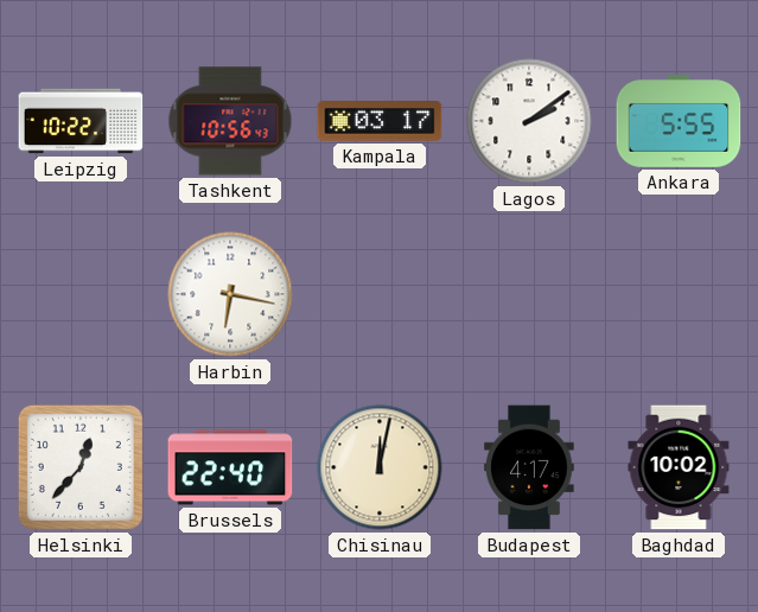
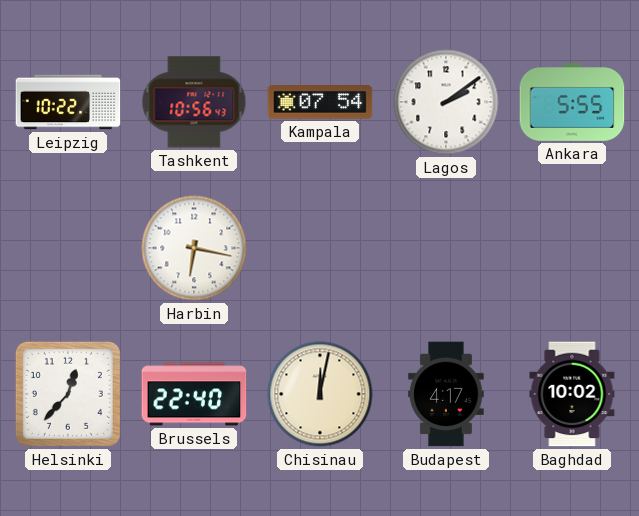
Kampala: 03:17 -> 07:54
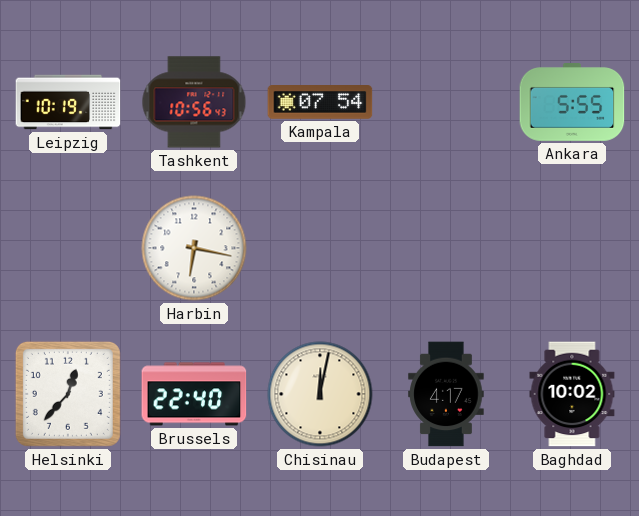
Leipzig: 10:22 -> 10:19
Lagos: 2:09 -> none
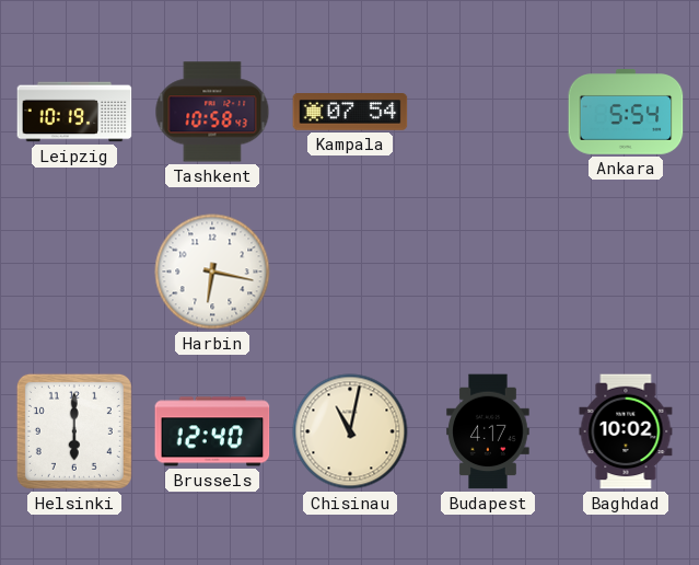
Tashkent: 10:56 -> 10:58
Ankara: 5:55 -> 5:54
Helsinki: 12:37 -> 6:00
Brussels: 22:40 -> 12:40
Chisinau: 12:02 -> 11:02
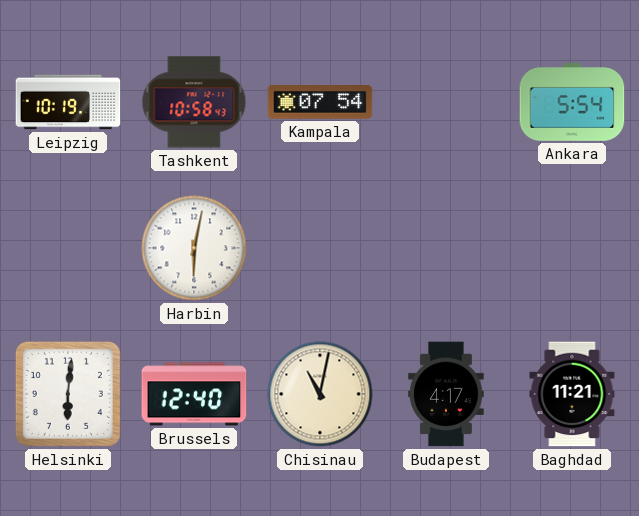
Harbin: 6:17 -> 6:02
Helsinki: 6:00 -> 6:01
Baghdad: 10:02 -> 11:21
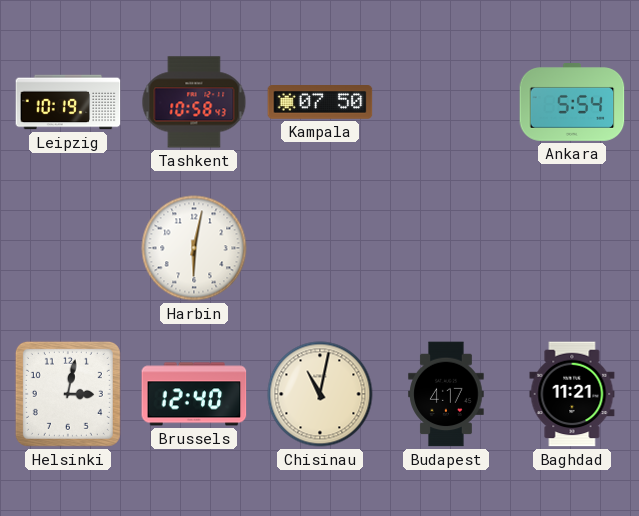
Kampala: 07:54 -> 07:50
Helsinki: 6:01 -> 3:02
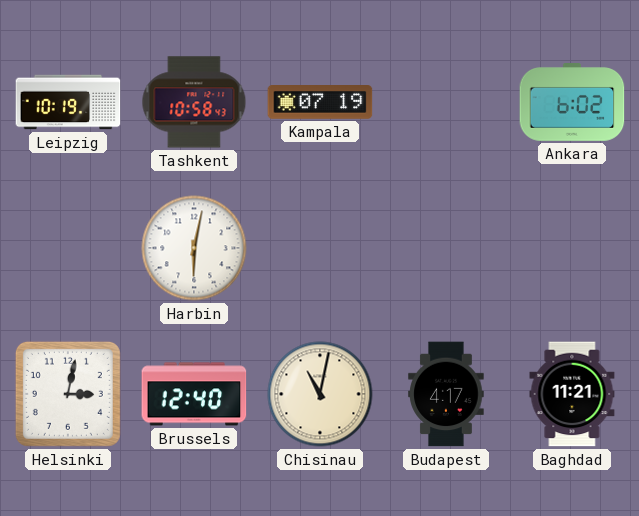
Kampala: 07:50 -> 07:19
Ankara: 5:54 -> 6:02
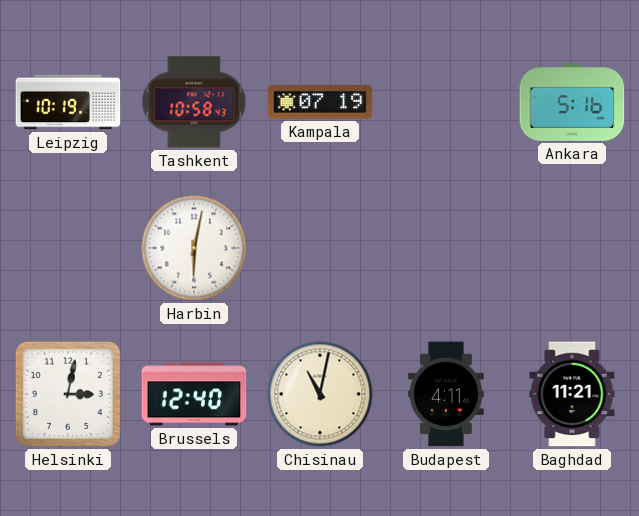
Ankara: 6:02 -> 5:16
Budapest: 4:17 -> 4:11
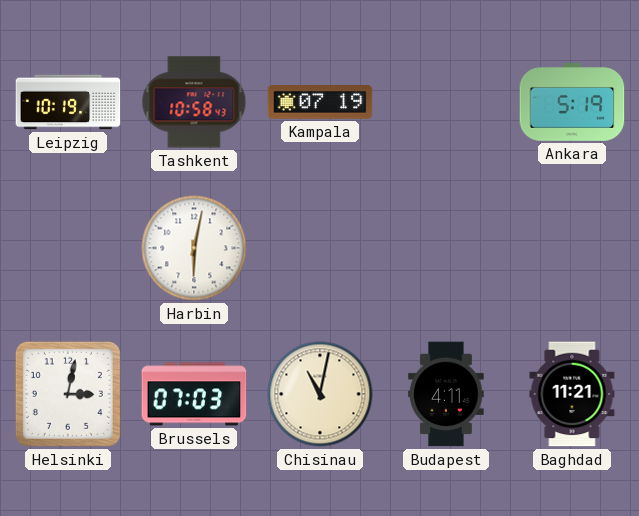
Ankara: 5:16 -> 5:19
Brussels: 12:40 -> 07:03
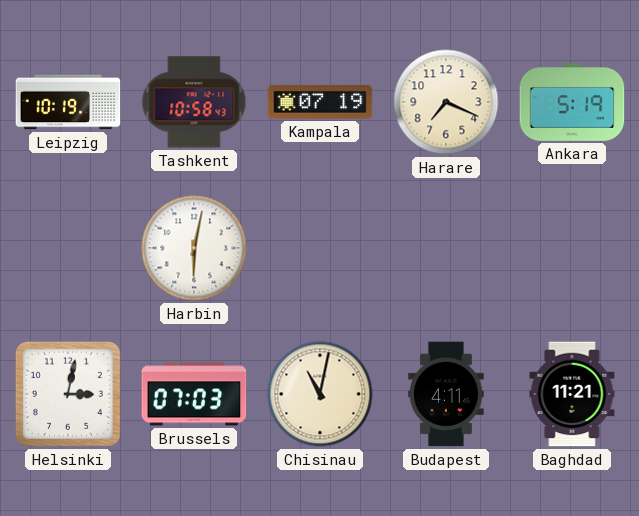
Harare: none -> 7:19
